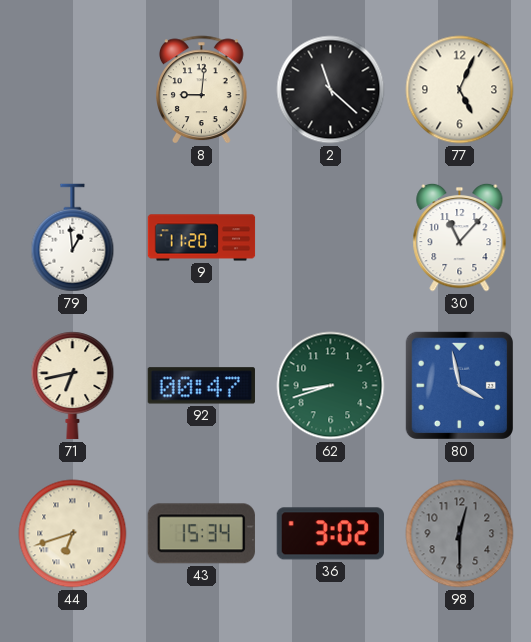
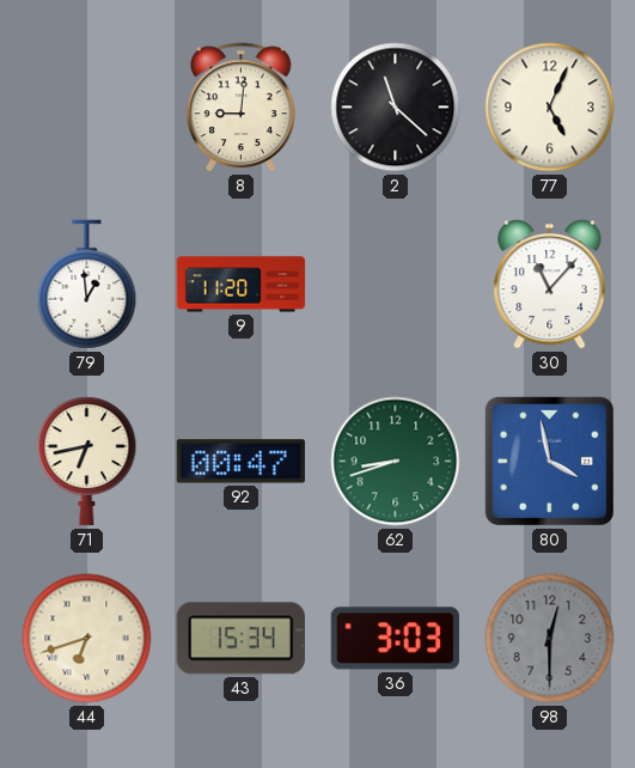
36: 3:02 -> 3:03
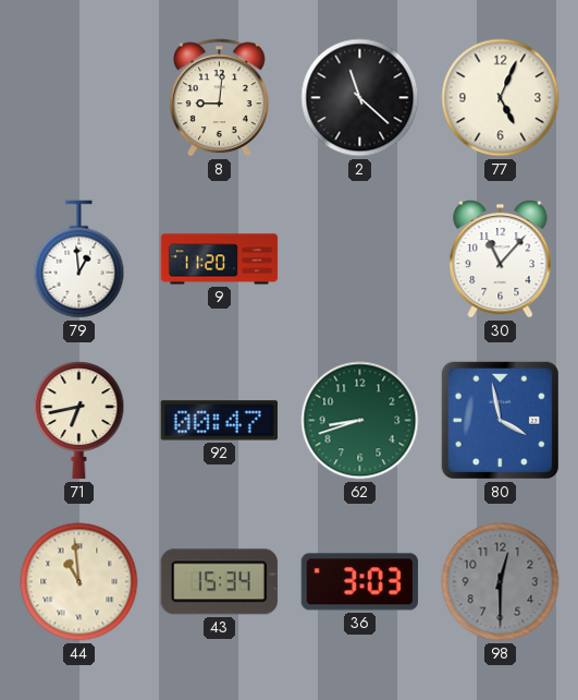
44: 6:42 -> 10:59
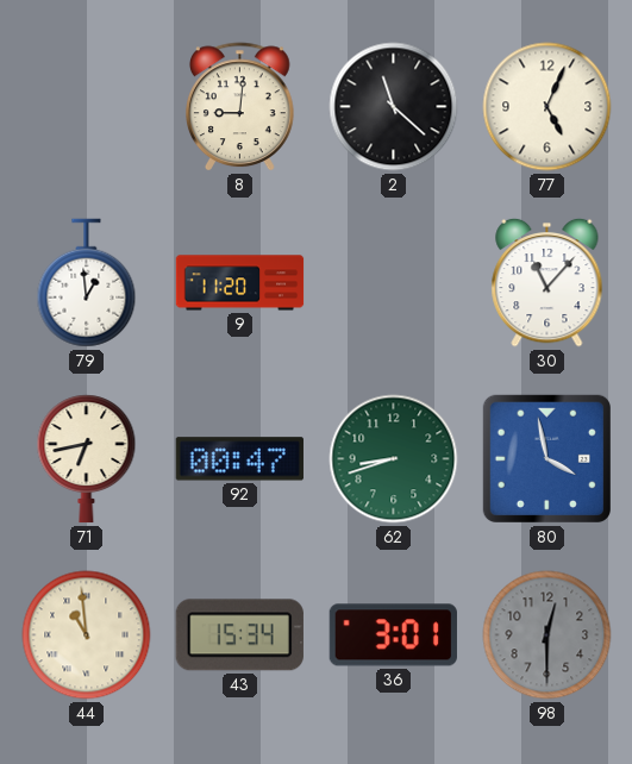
36: 3:03 -> 3:01
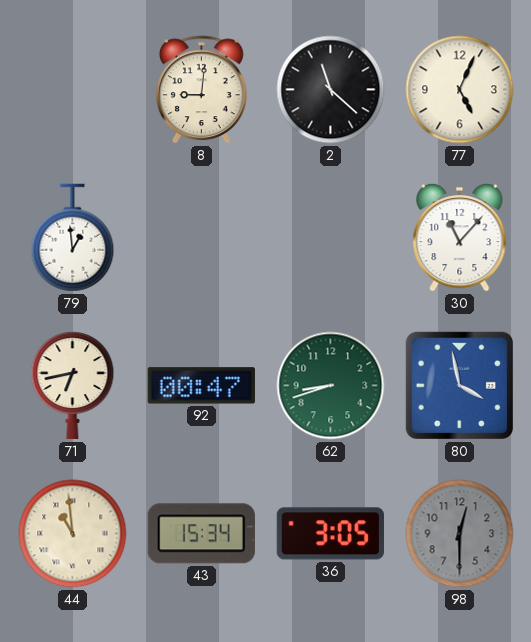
9: 11:20 -> none
36: 3:01 -> 3:05
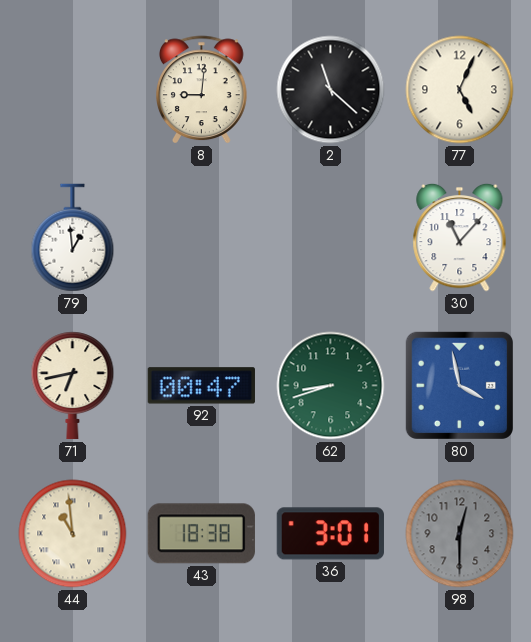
43: 15:34 -> 18:38
36: 3:05 -> 3:01
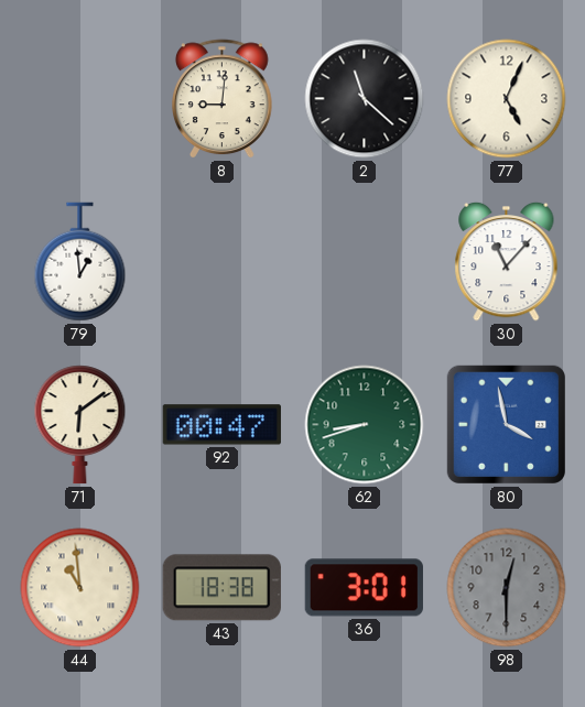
71: 6:43 -> 6:09
